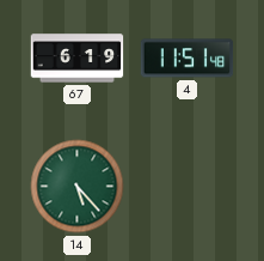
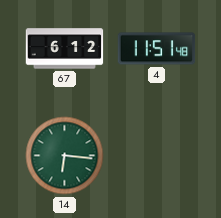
67: 6:19 -> 6:12
14: 5:23 -> 6:16
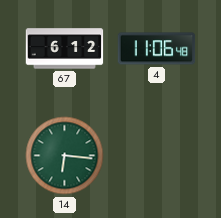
4: 11:51 -> 11:06
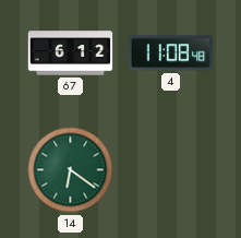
4: 11:06 -> 11:08
14: 6:16 -> 6:21
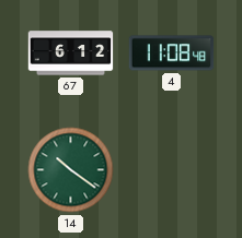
14: 6:21 -> 10:21
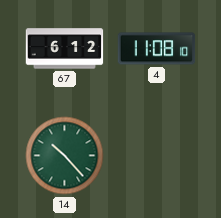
4: 11:08:48 -> 11:08:10
14: 10:21 -> 10:23
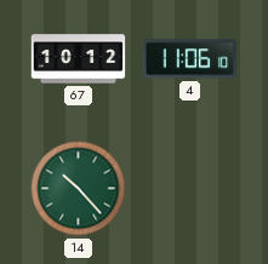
67: 6:12 -> 10:12
4: 11:08 -> 11:06
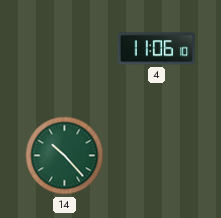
67: 10:12 -> none
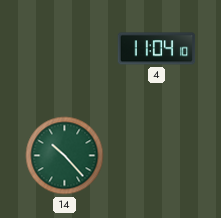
4: 11:06 -> 11:04
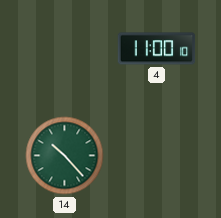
4: 11:04 -> 11:00
